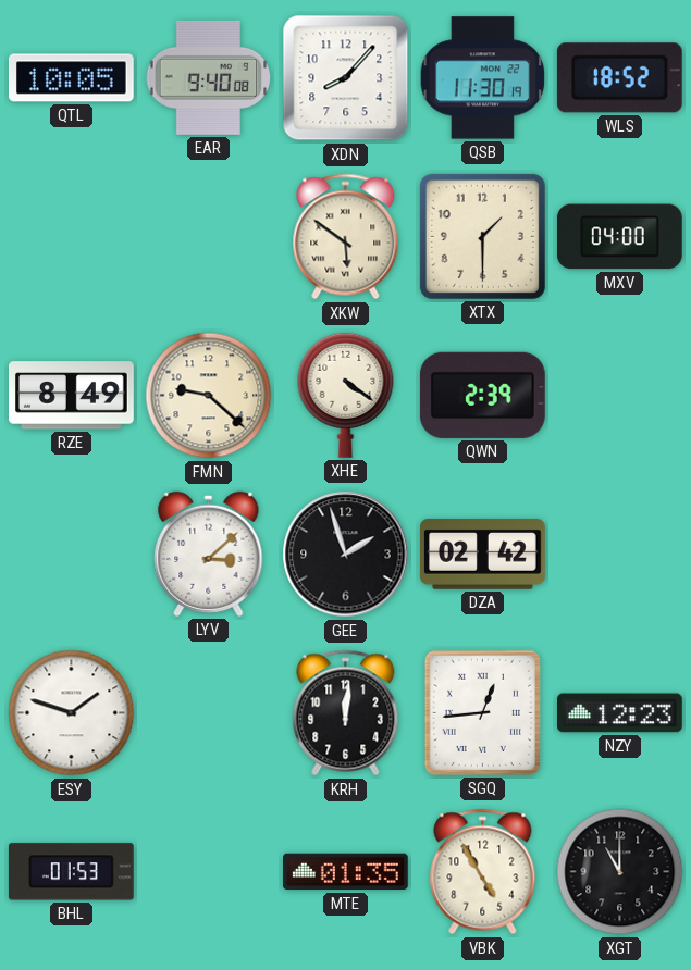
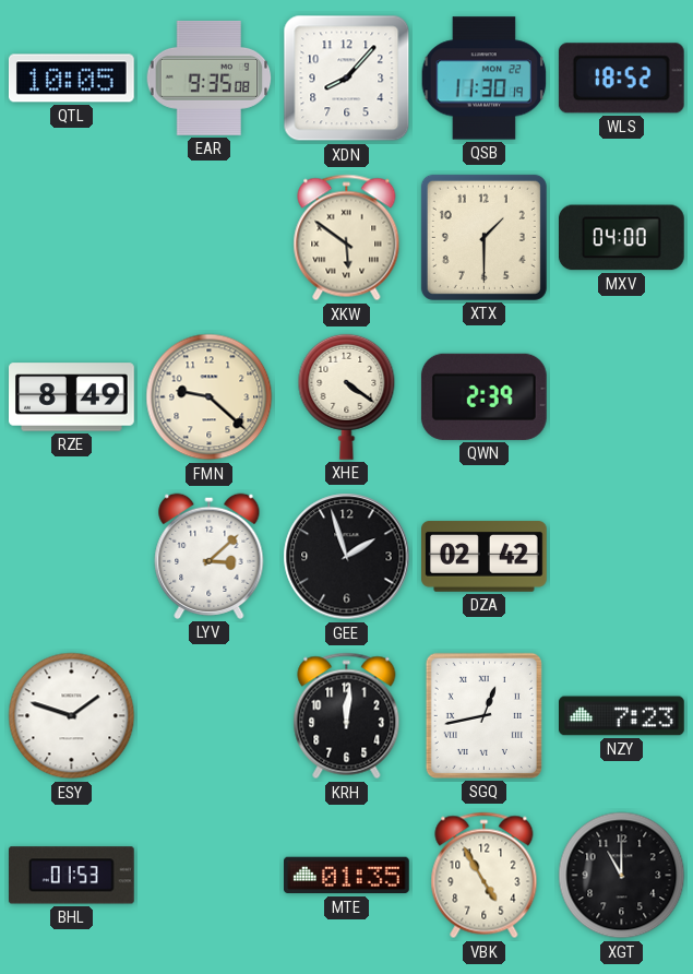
EAR: 9:40 -> 9:35
SGQ: 12:44 -> 12:43
NZY: 12:23 -> 7:23
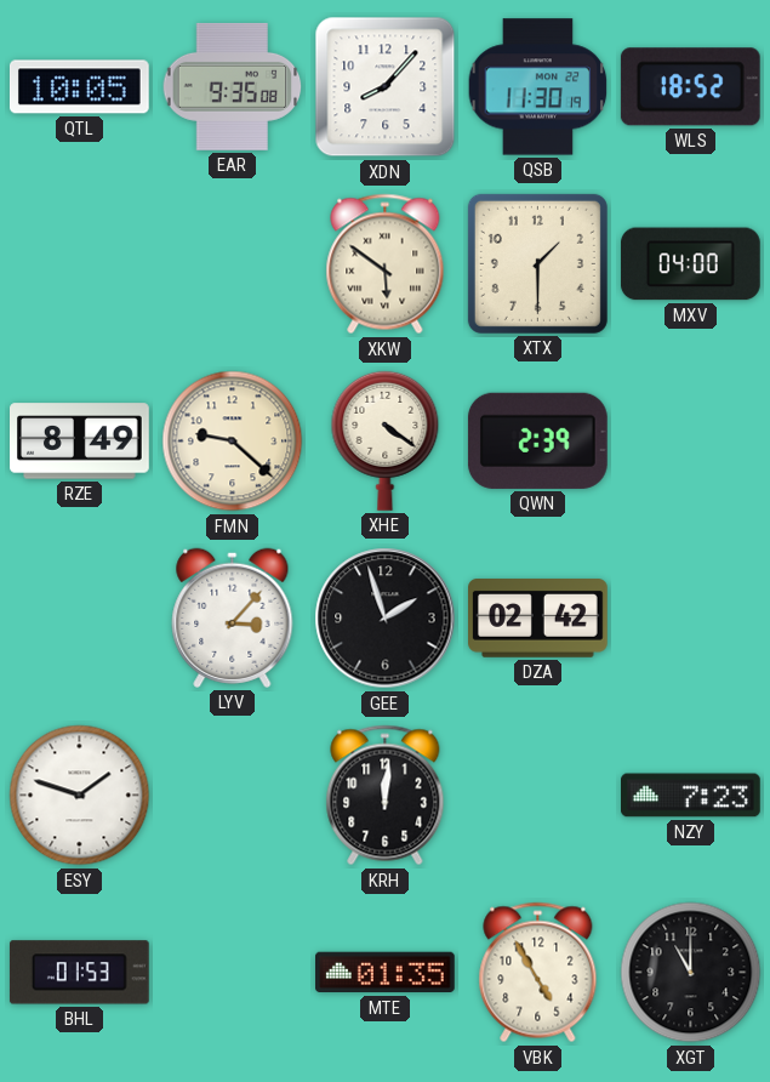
LYV: 3:08 -> 3:07
SGQ: 12:43 -> none
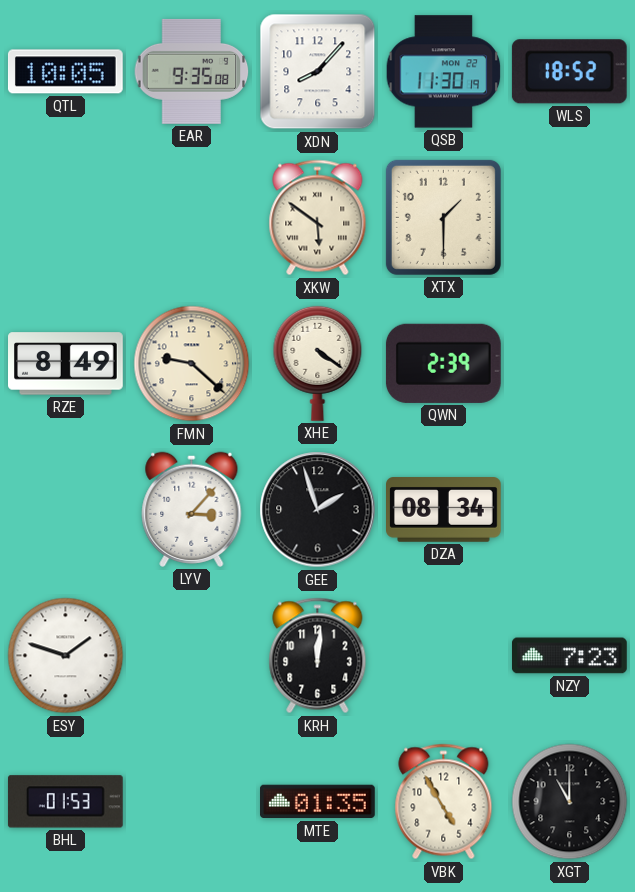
MXV: 04:00 -> none
DZA: 02:42 -> 08:34
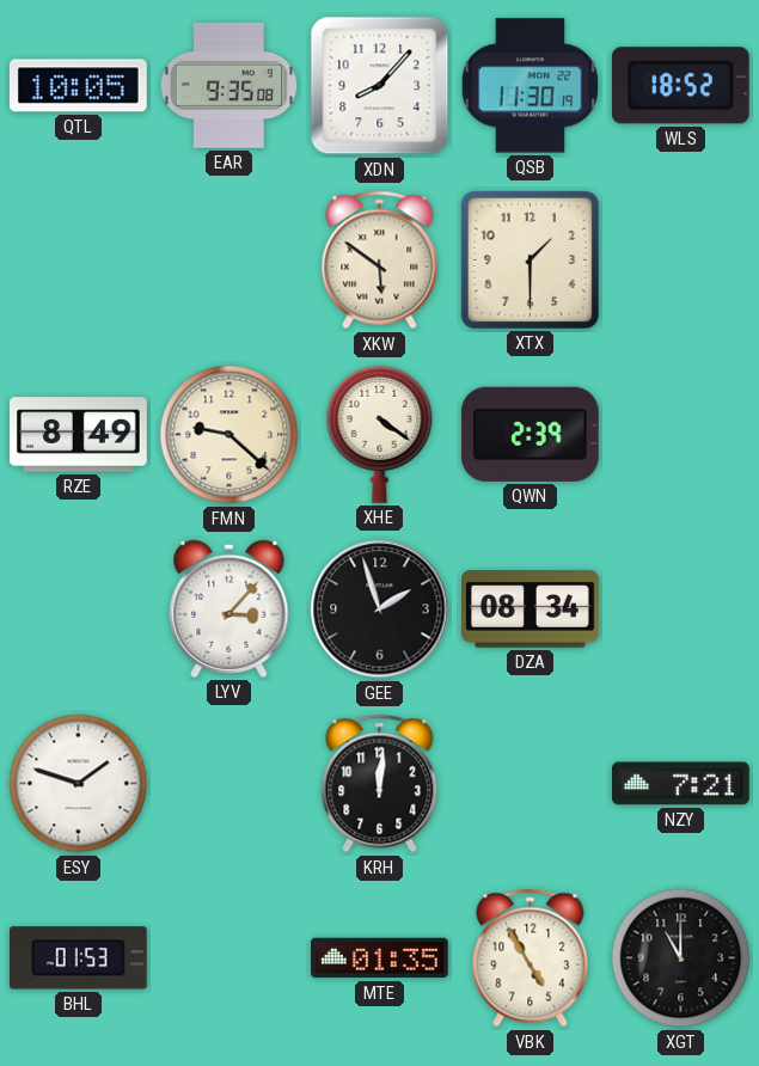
NZY: 7:23 -> 7:21
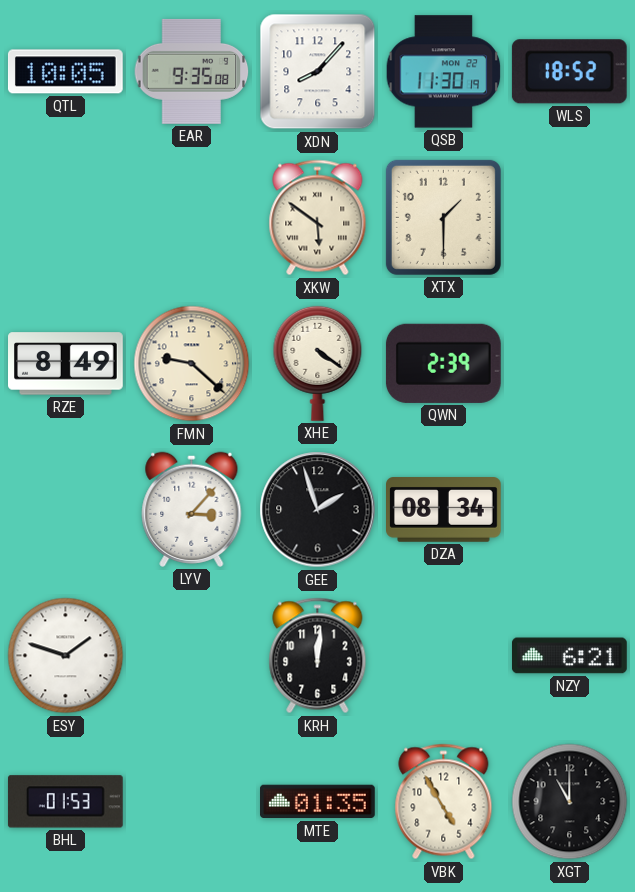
NZY: 7:21 -> 6:21
